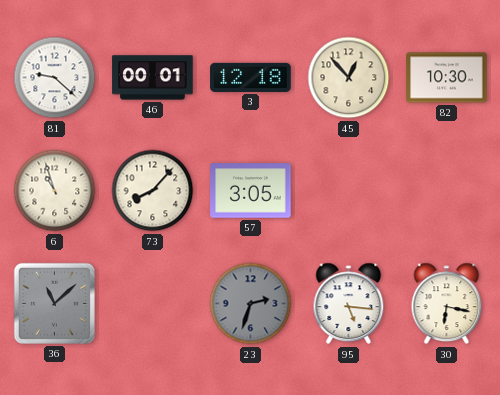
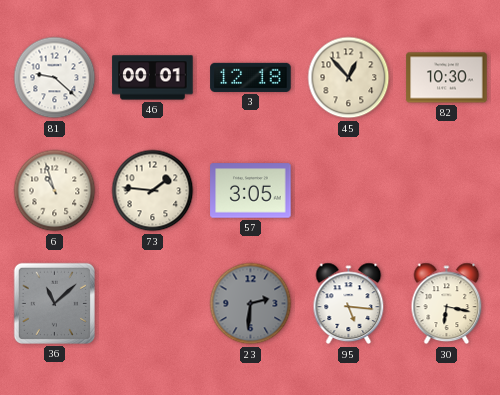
73: 8:07 -> 1:46
23: 2:33 -> 2:31
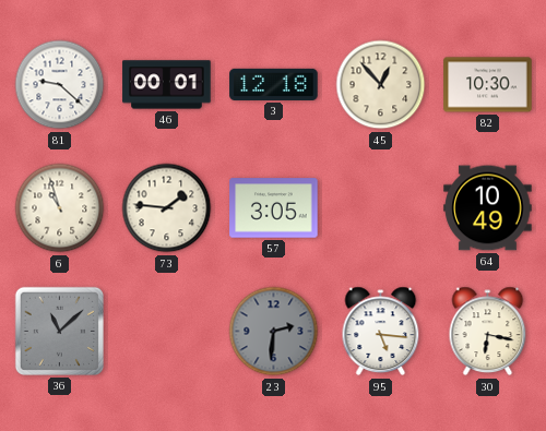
64: none -> 10:49
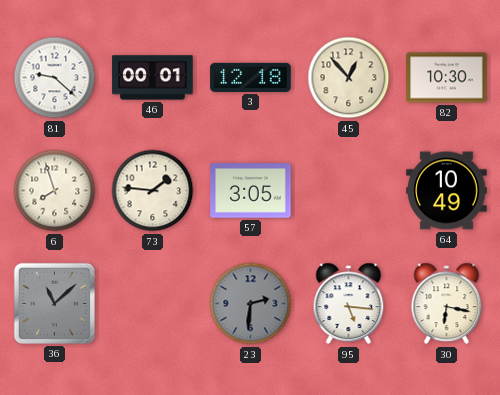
6: 10:57 -> 7:57
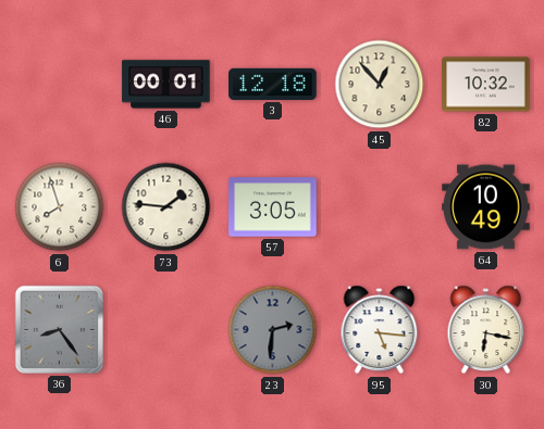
81: 9:22 -> none
82: 10:30 -> 10:32
36: 11:08 -> 8:24
